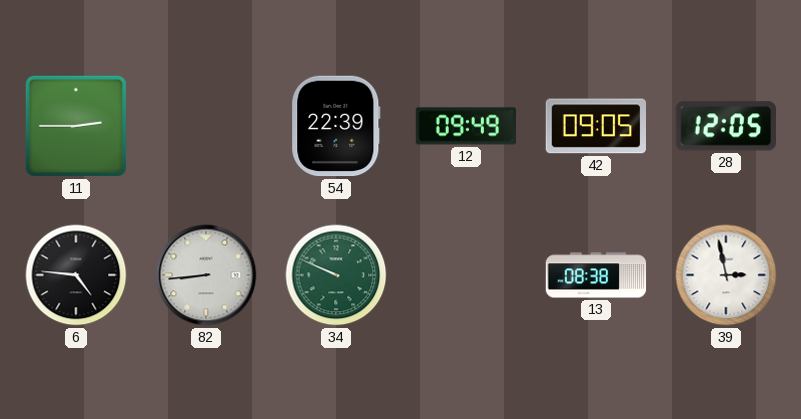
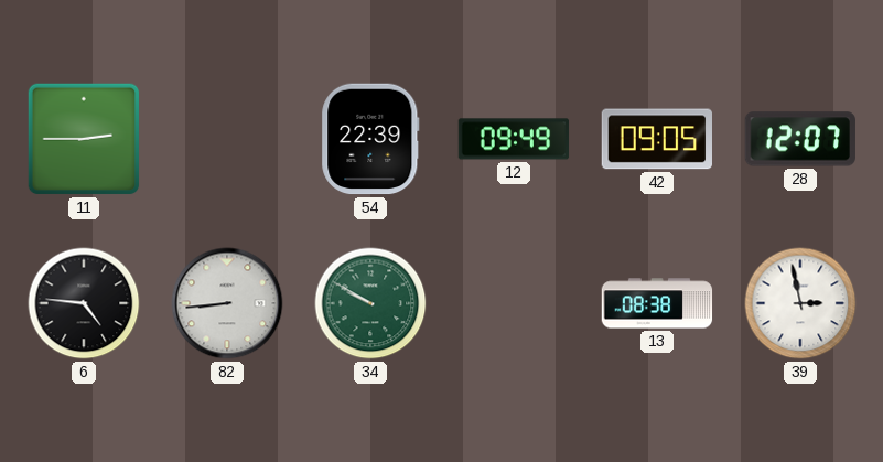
28: 12:05 -> 12:07
34: 9:49 -> 9:50
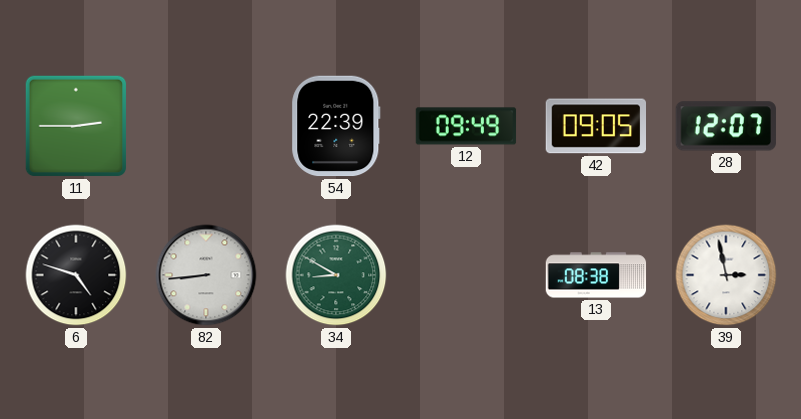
6: 4:46 -> 4:48
34: 9:50 -> 8:50
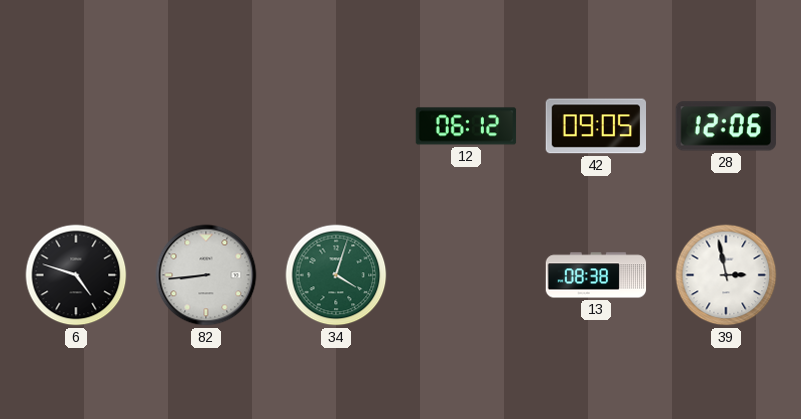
11: 2:45 -> none
54: 22:39 -> none
12: 09:49 -> 06:12
28: 12:07 -> 12:06
34: 8:50 -> 4:03
